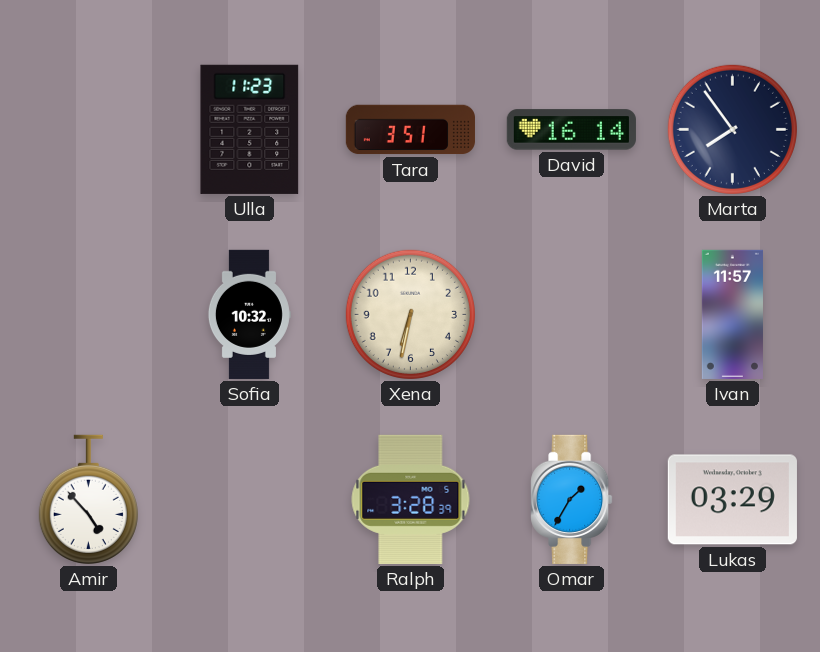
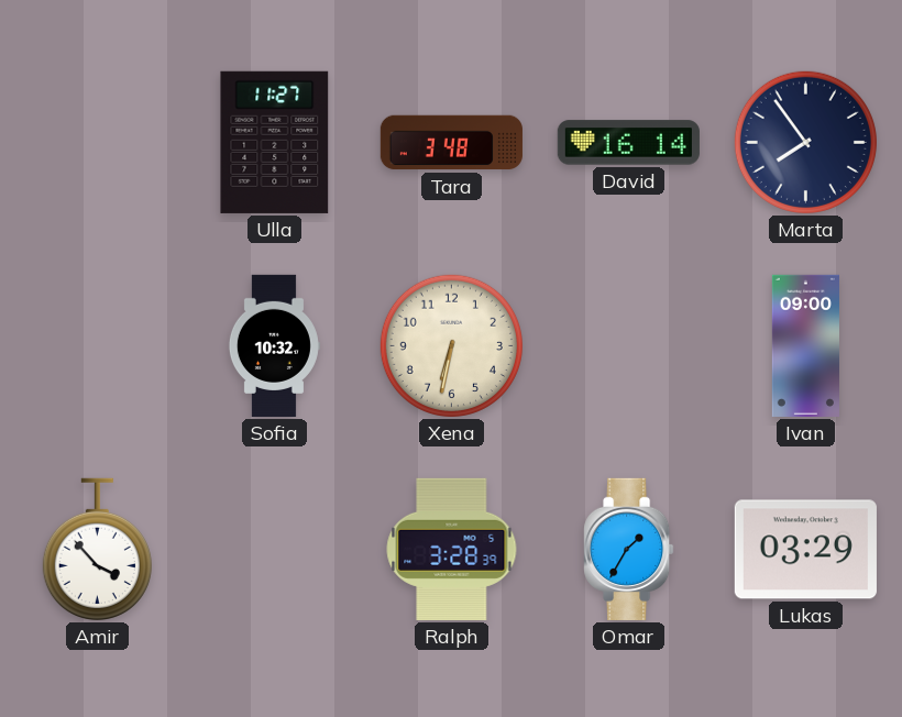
Ulla: 11:23 -> 11:27
Tara: 3:51 -> 3:48
Ivan: 11:57 -> 09:00
Amir: 4:53 -> 3:53
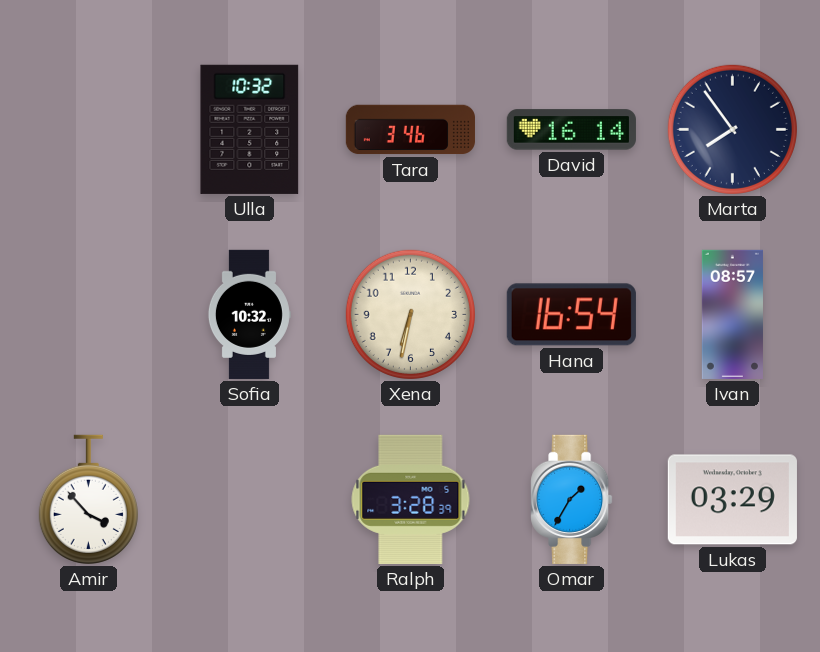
Ulla: 11:27 -> 10:32
Tara: 3:48 -> 3:46
Hana: none -> 16:54
Ivan: 09:00 -> 08:57
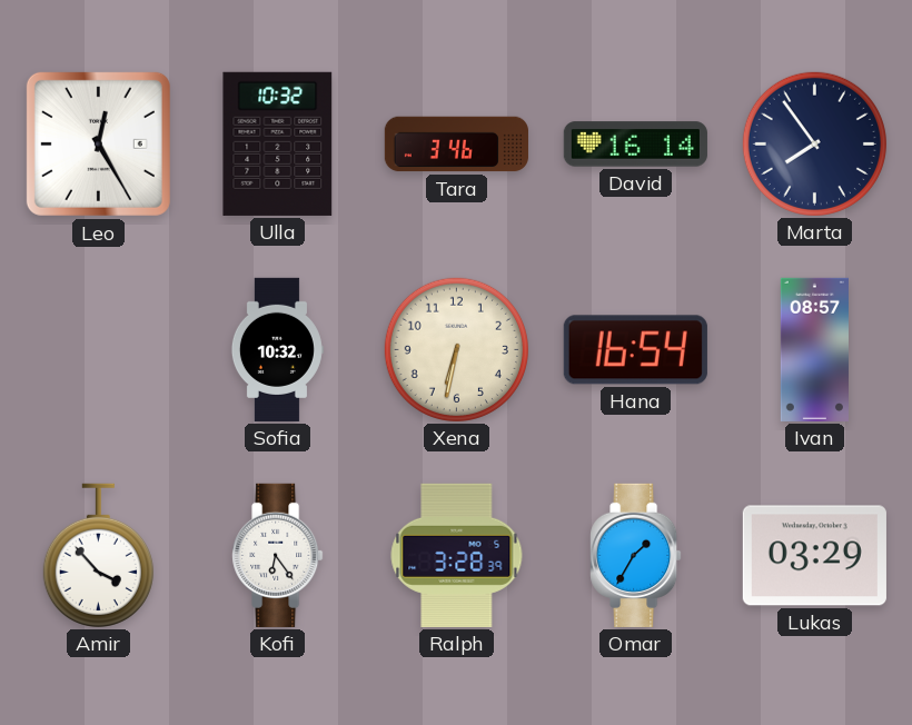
Leo: none -> 12:25
Kofi: none -> 6:24
